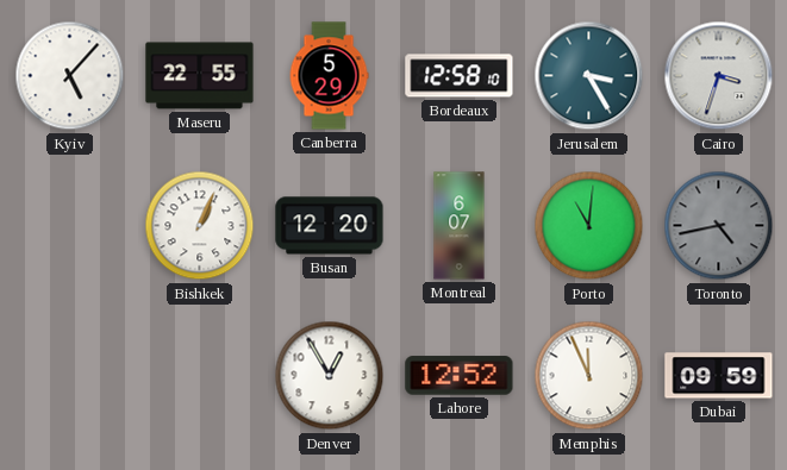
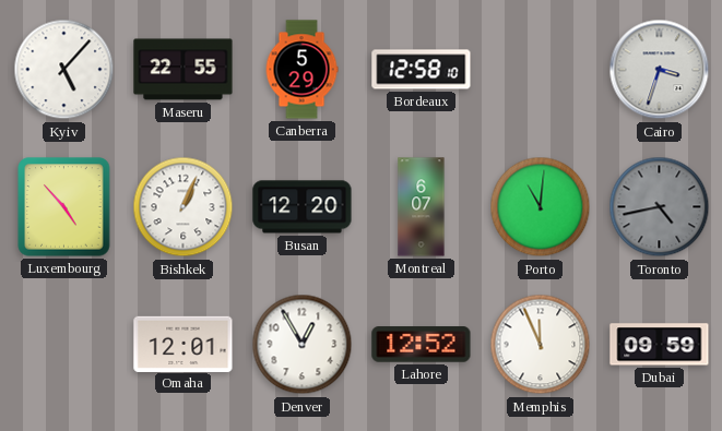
Jerusalem: 3:25 -> none
Luxembourg: none -> 4:53
Omaha: none -> 12:01
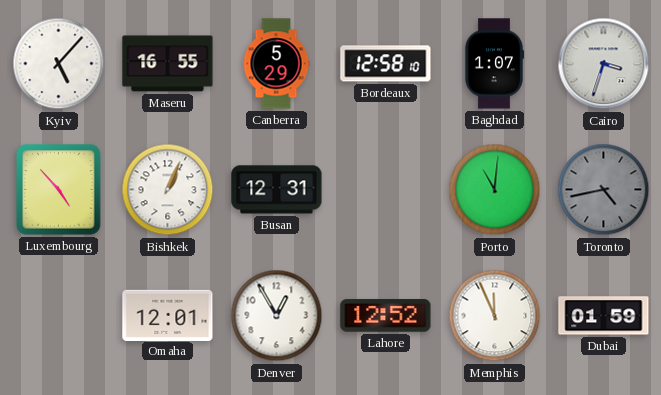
Maseru: 22:55 -> 16:55
Baghdad: none -> 1:07
Busan: 12:20 -> 12:31
Montreal: 6:07 -> none
Dubai: 09:59 -> 01:59
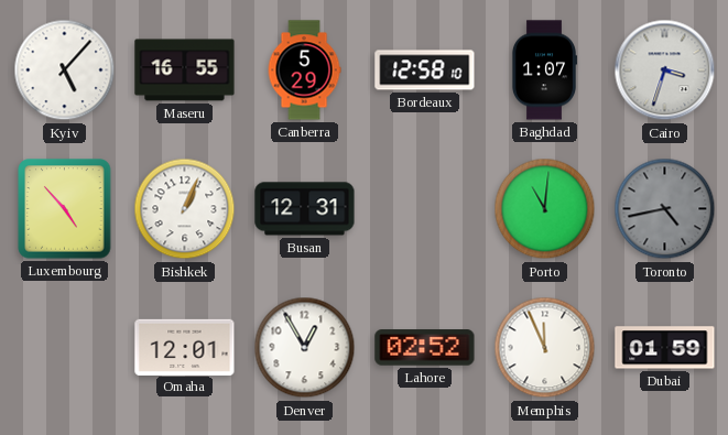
Lahore: 12:52 -> 02:52
